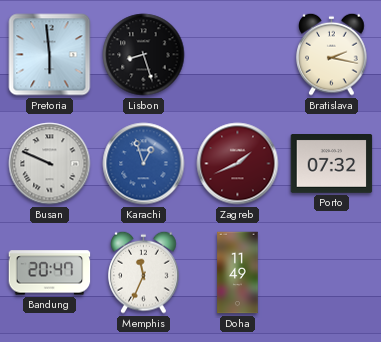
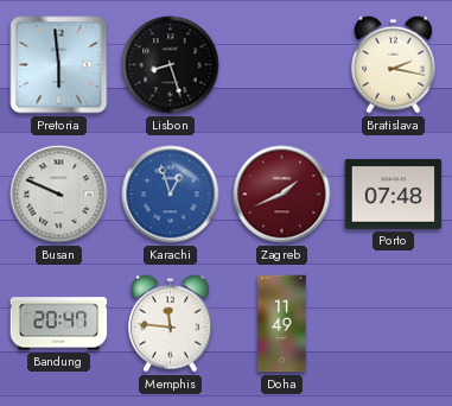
Porto: 07:32 -> 07:48
Memphis: 11:34 -> 11:46
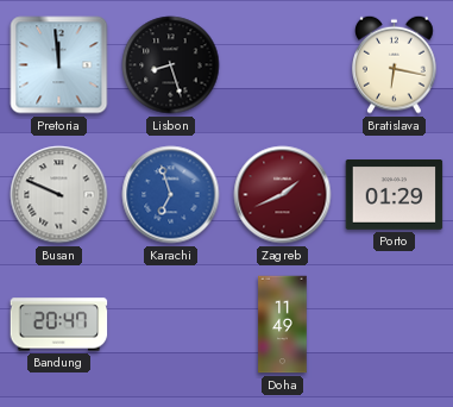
Pretoria: 5:59 -> 11:59
Bratislava: 2:17 -> 6:17
Karachi: 12:57 -> 6:57
Porto: 07:48 -> 01:29
Memphis: 11:46 -> none
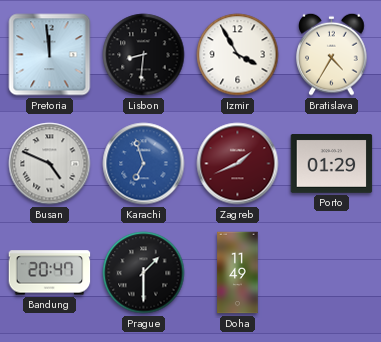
Lisbon: 8:27 -> 8:31
Izmir: none -> 3:55
Bratislava: 6:17 -> 4:35
Busan: 9:49 -> 4:49
Prague: none -> 1:30
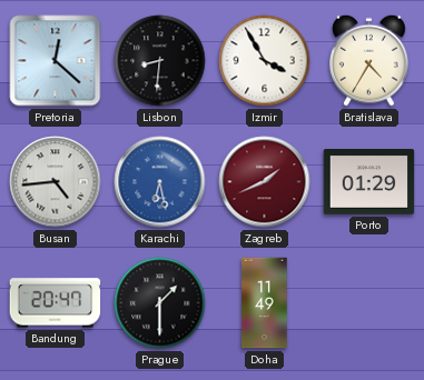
Pretoria: 11:59 -> 12:22
Busan: 4:49 -> 4:44
Karachi: 6:57 -> 6:28
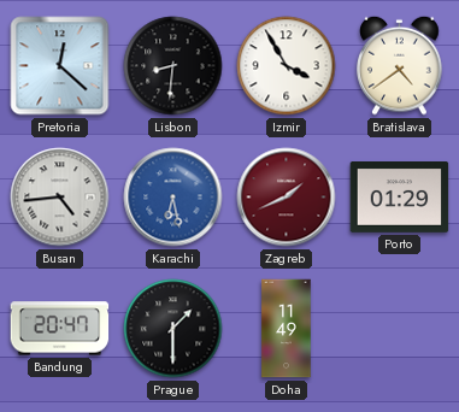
Bratislava: 4:35 -> 4:39
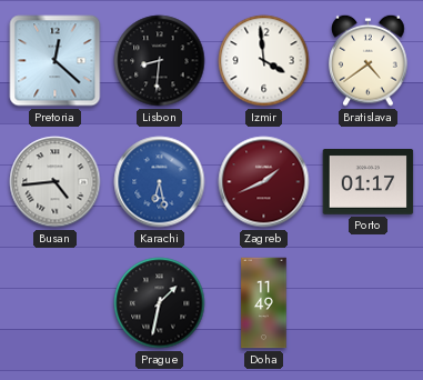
Izmir: 3:55 -> 3:59
Porto: 01:29 -> 01:17
Bandung: 20:47 -> none
Prague: 1:30 -> 1:32
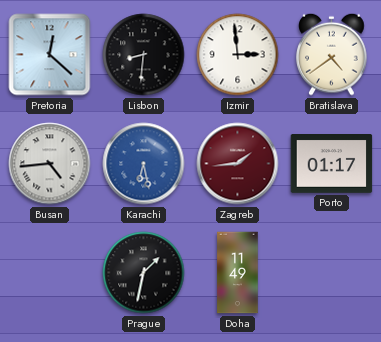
Izmir: 3:59 -> 2:59
Zagreb: 1:41 -> 1:44
